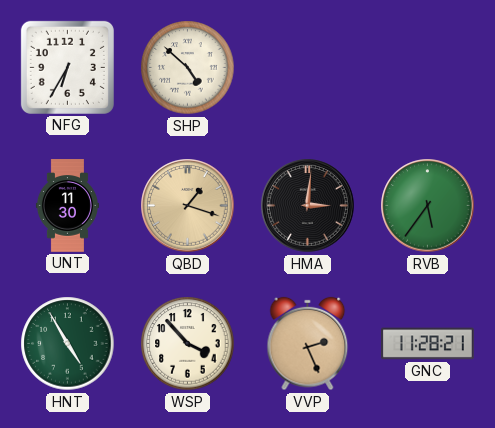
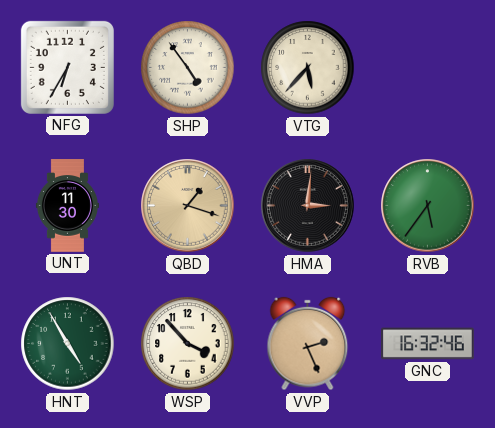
SHP: 4:52 -> 4:54
VTG: none -> 5:37
GNC: 11:28 -> 16:32
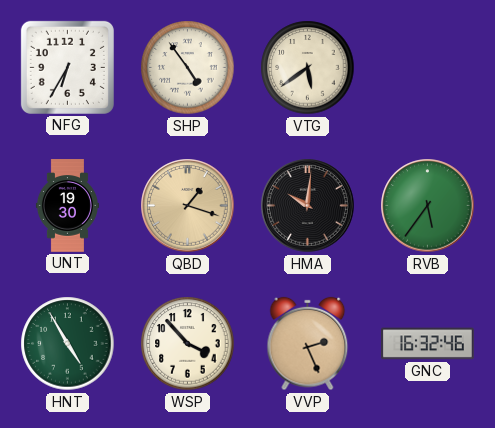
VTG: 5:37 -> 5:39
UNT: 11:30 -> 19:30
HMA: 3:01 -> 10:01
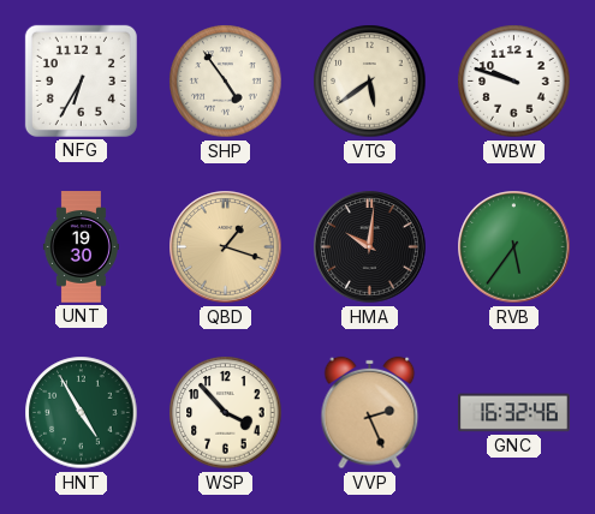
WBW: none -> 9:48
